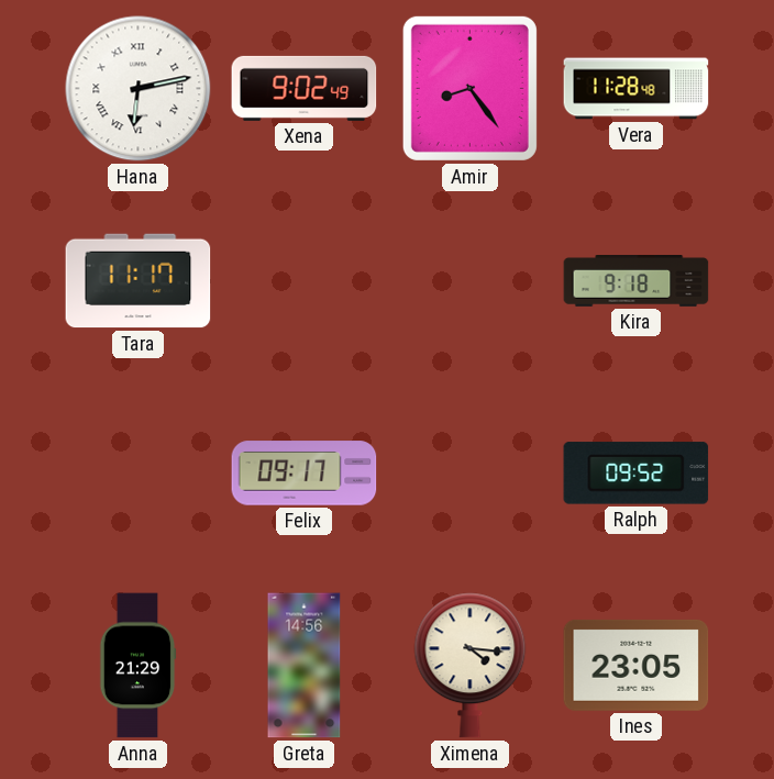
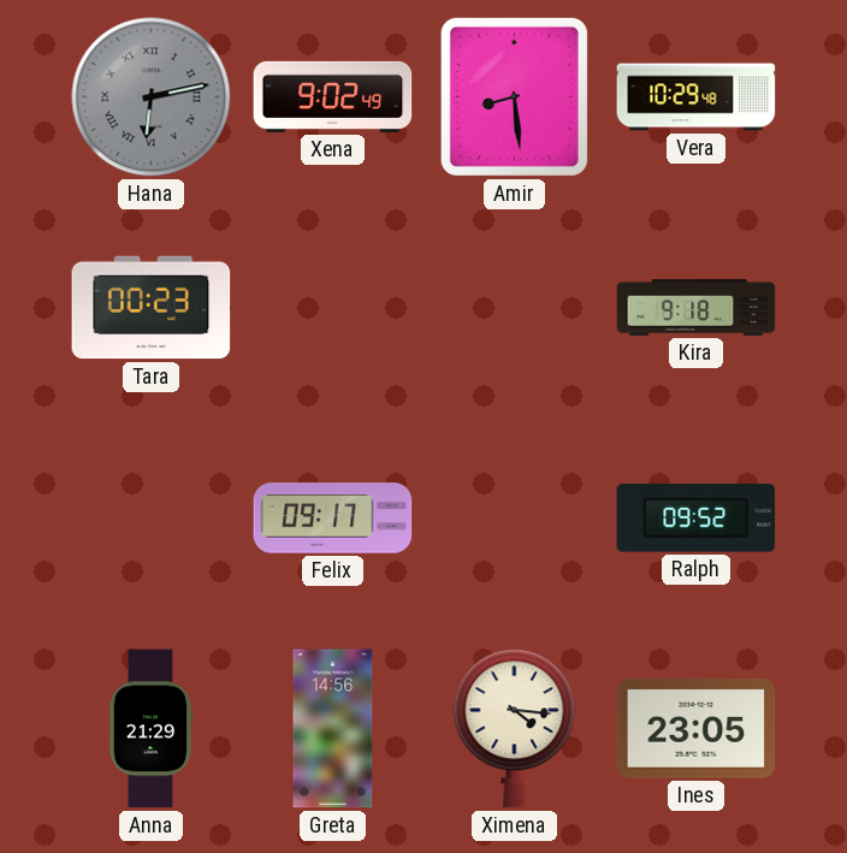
Hana dial: white -> grey
Amir: 8:24 -> 8:29
Vera: 11:28 -> 10:29
Tara: 11:17 -> 00:23
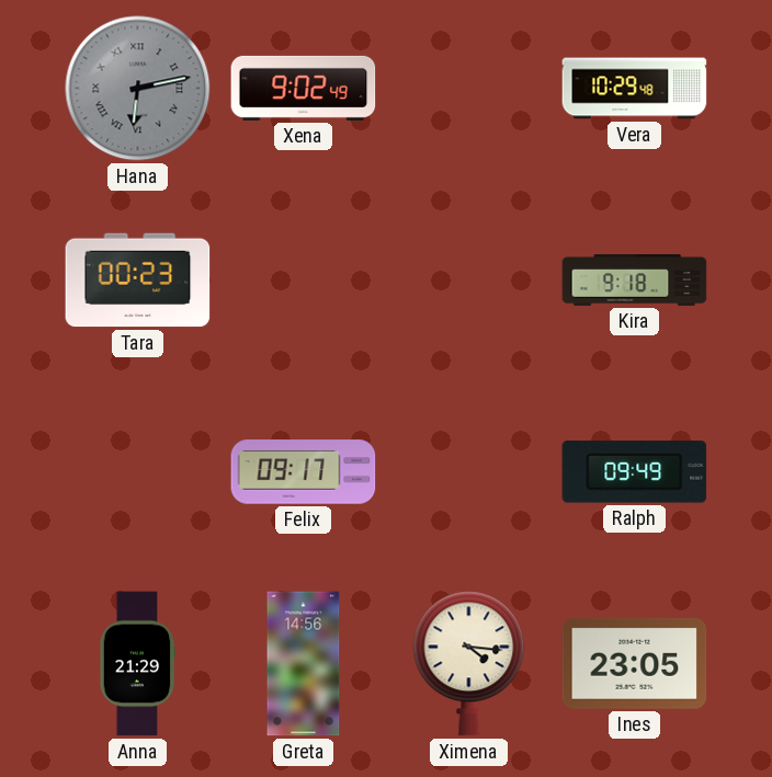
Amir: 8:29 -> none
Ralph: 09:52 -> 09:49
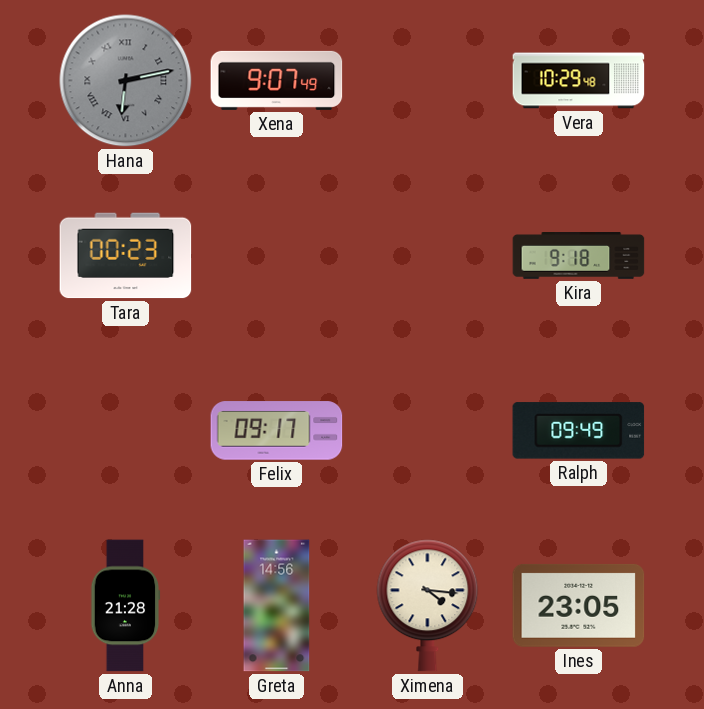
Xena: 9:02 -> 9:07
Anna: 21:29 -> 21:28
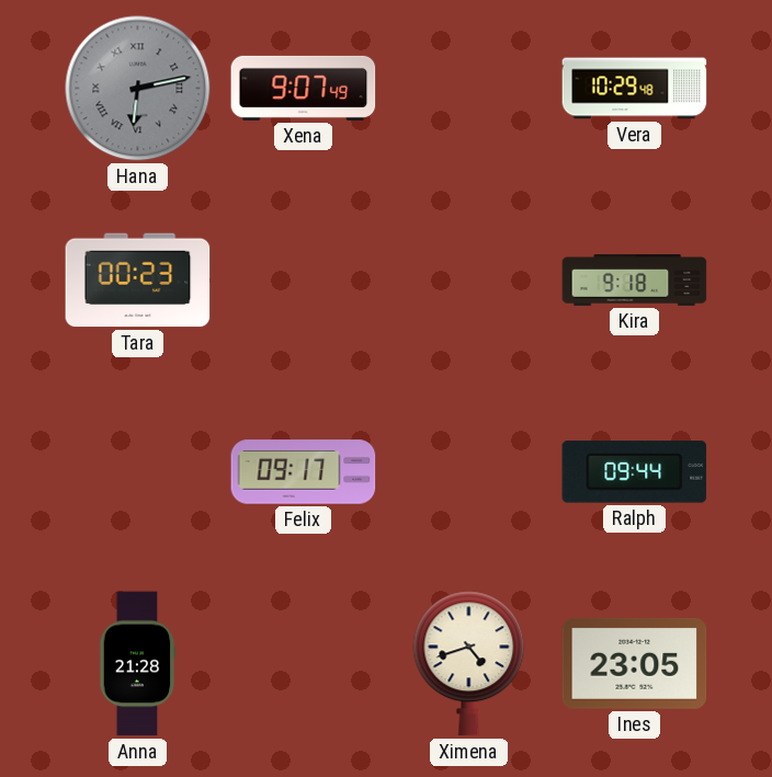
Ralph: 09:49 -> 09:44
Greta: 14:56 -> none
Ximena: 4:16 -> 4:42
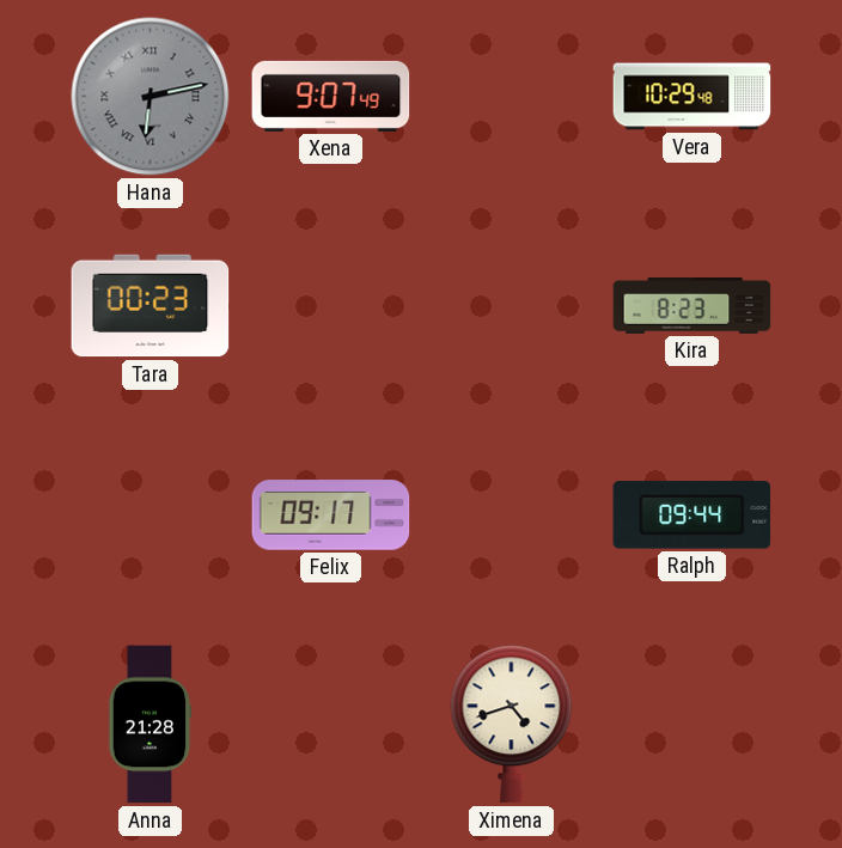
Kira: 9:18 -> 8:23
Ines: 23:05 -> none
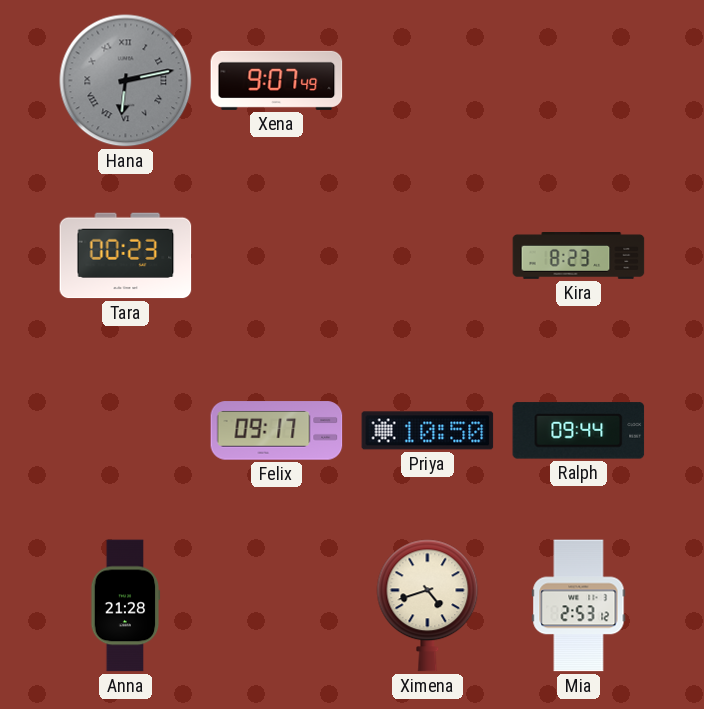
Vera: 10:29 -> none
Priya: none -> 10:50
Mia: none -> 2:53
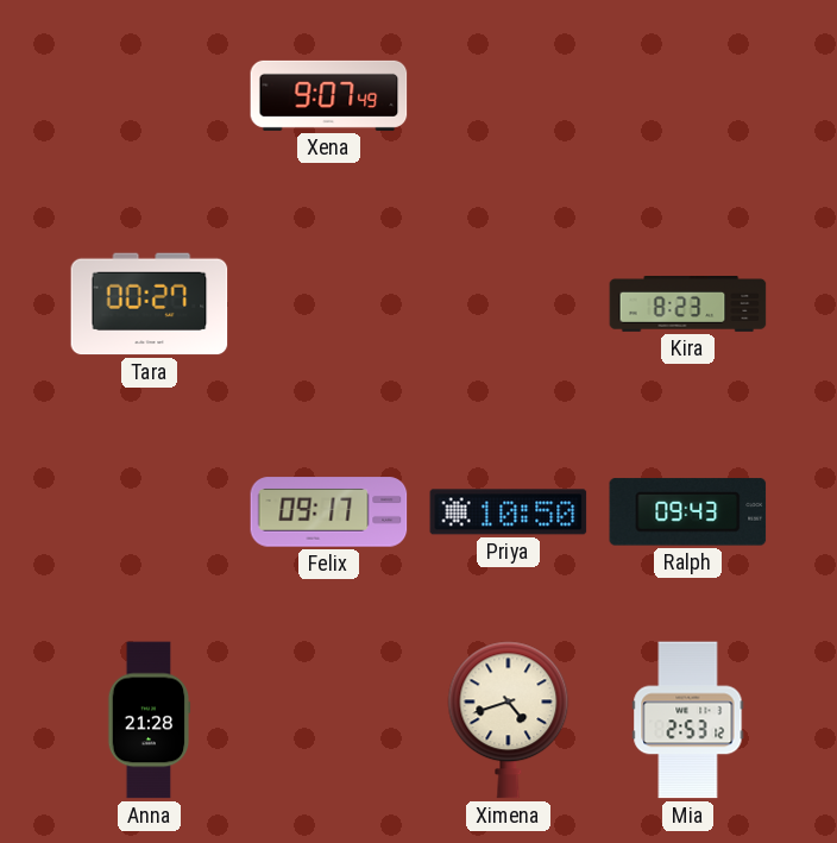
Hana: 6:13 -> none
Tara: 00:23 -> 00:27
Ralph: 09:44 -> 09:43
